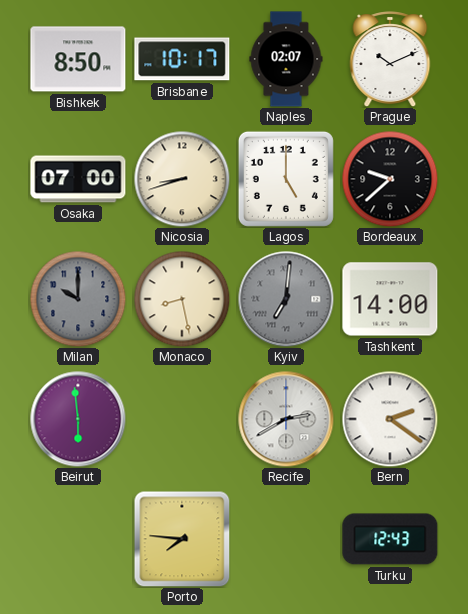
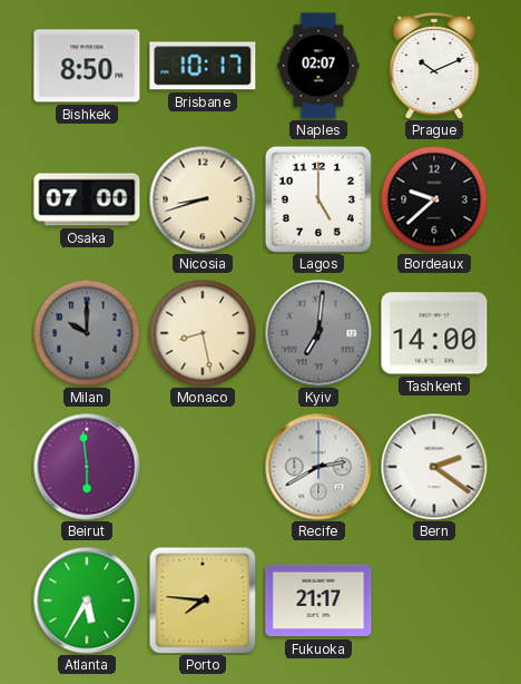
Atlanta: none -> 5:35
Fukuoka: none -> 21:17
Turku: 12:43 -> none
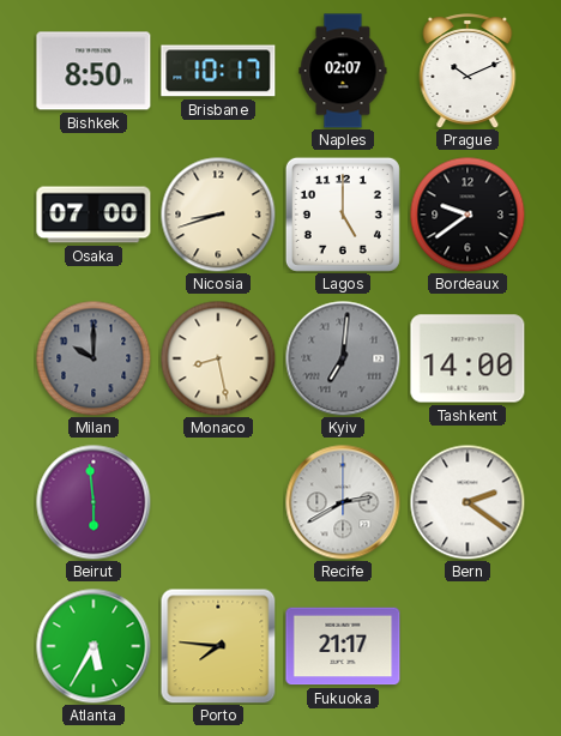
Bordeaux: 9:38 -> 9:39
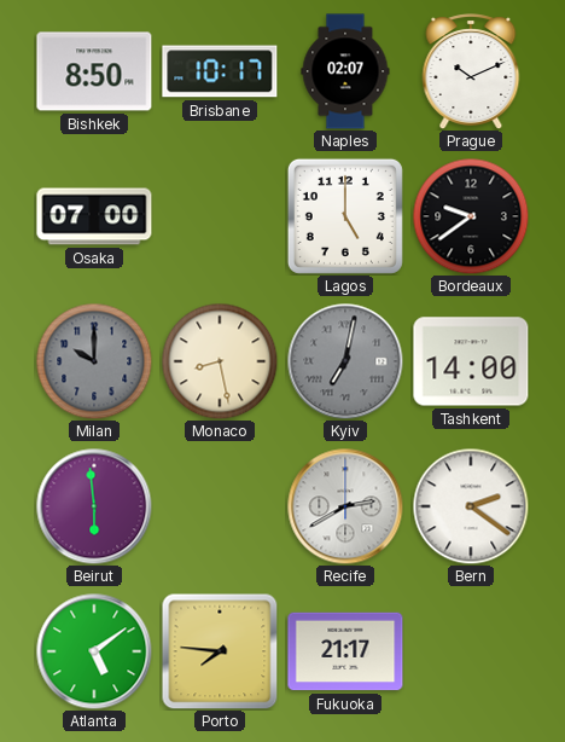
Nicosia: 8:42 -> none
Kyiv: 7:01 -> 7:02
Atlanta: 5:35 -> 5:09
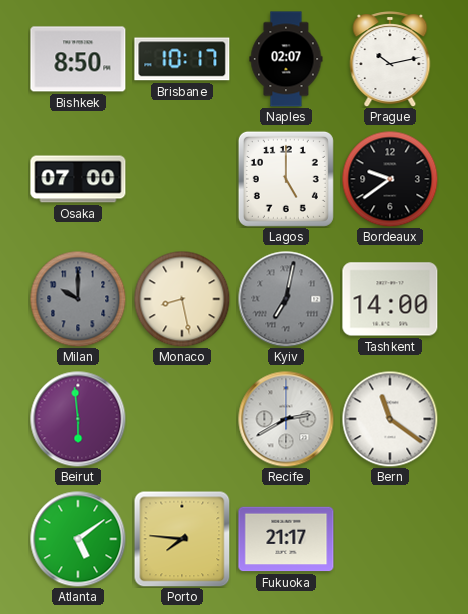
Prague: 10:11 -> 10:13
Bern: 2:21 -> 11:21
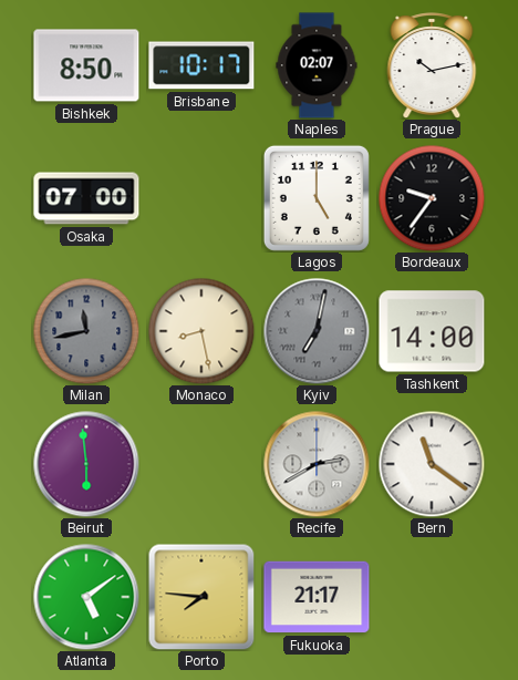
Bordeaux: 9:39 -> 9:36
Milan: 10:00 -> 11:43
